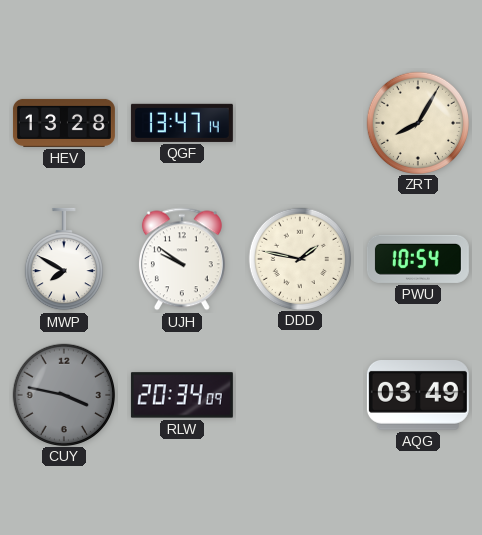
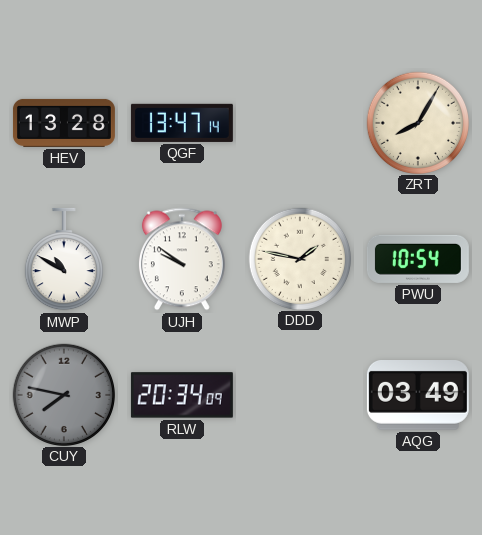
MWP: 7:50 -> 10:50
CUY: 3:47 -> 7:47
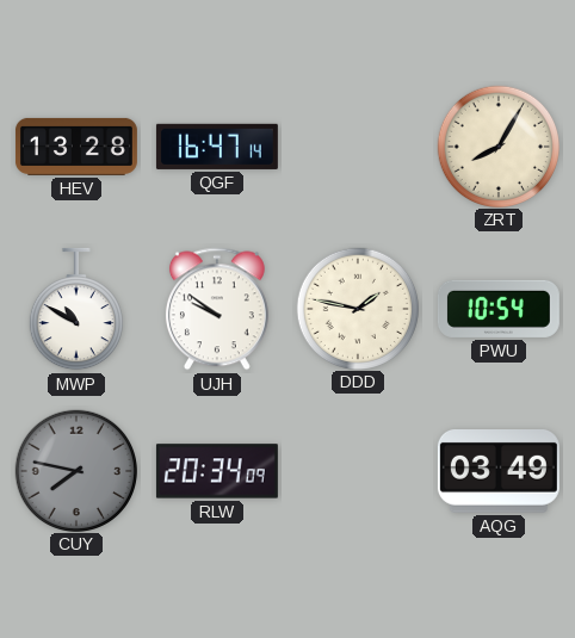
QGF: 13:47 -> 16:47
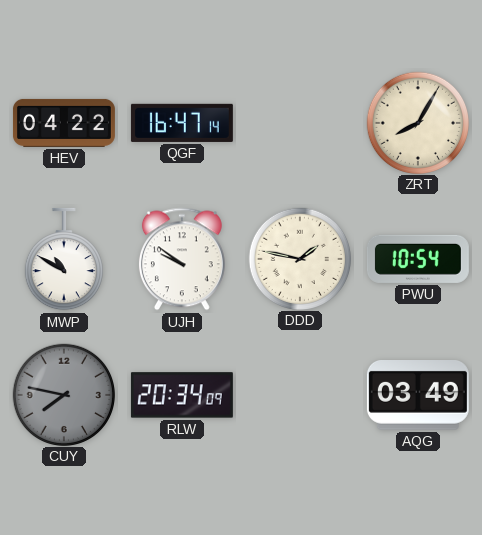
HEV: 13:28 -> 04:22
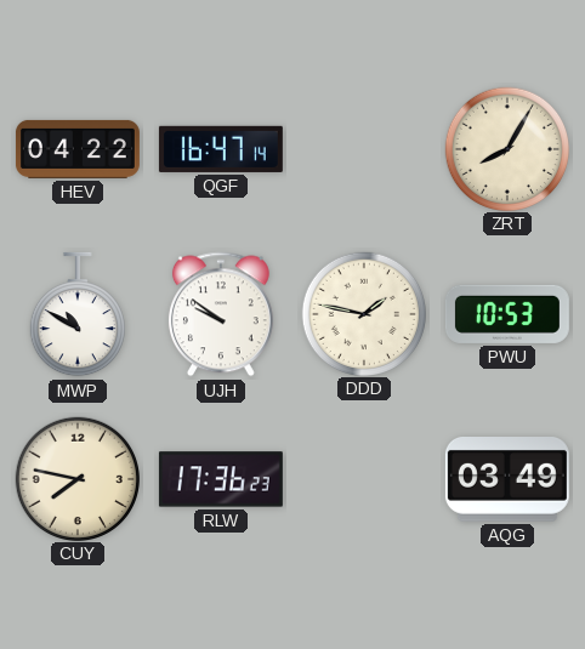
PWU: 10:54 -> 10:53
CUY dial: grey -> cream
RLW: 20:34 -> 17:36
